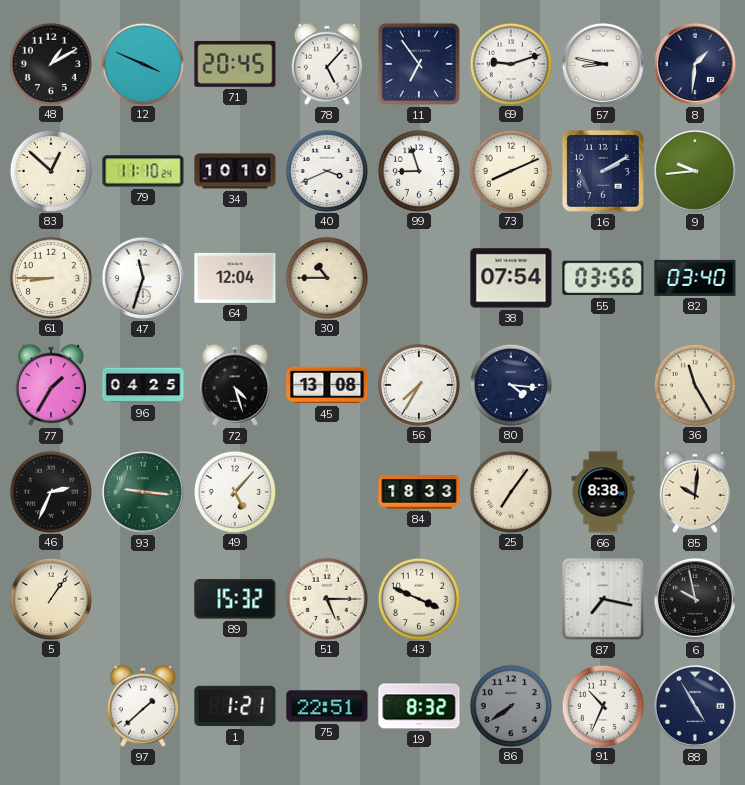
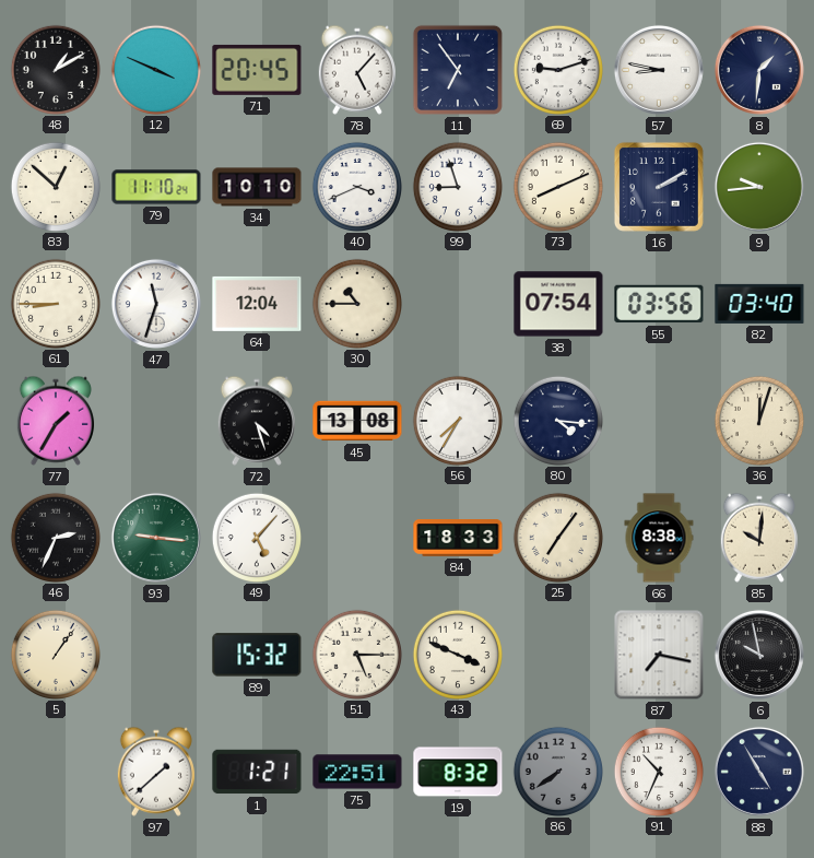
96: 04:25 -> none
36: 11:25 -> 12:03
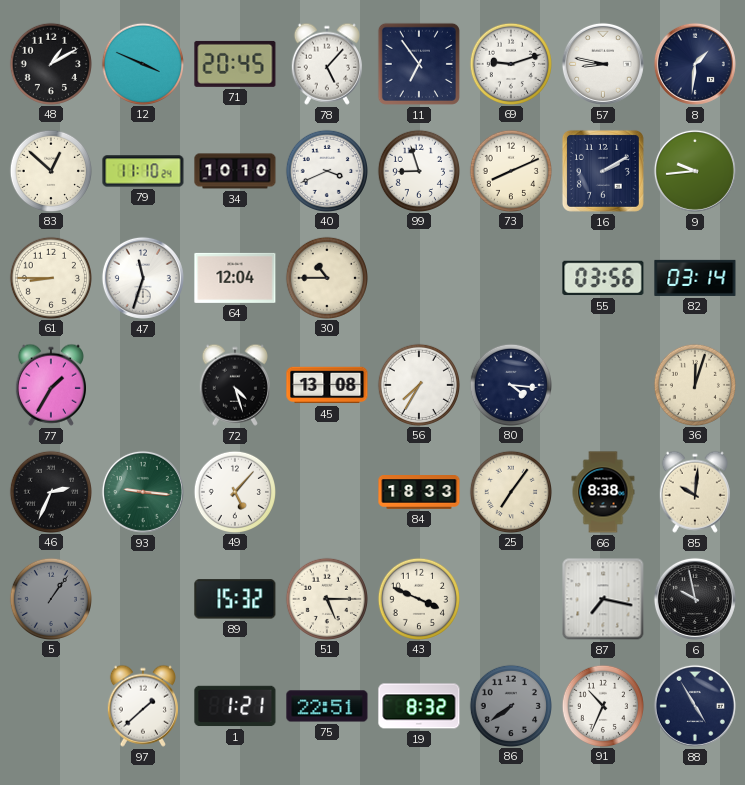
38: 07:54 -> none
82: 03:40 -> 03:14
5 dial: cream -> grey
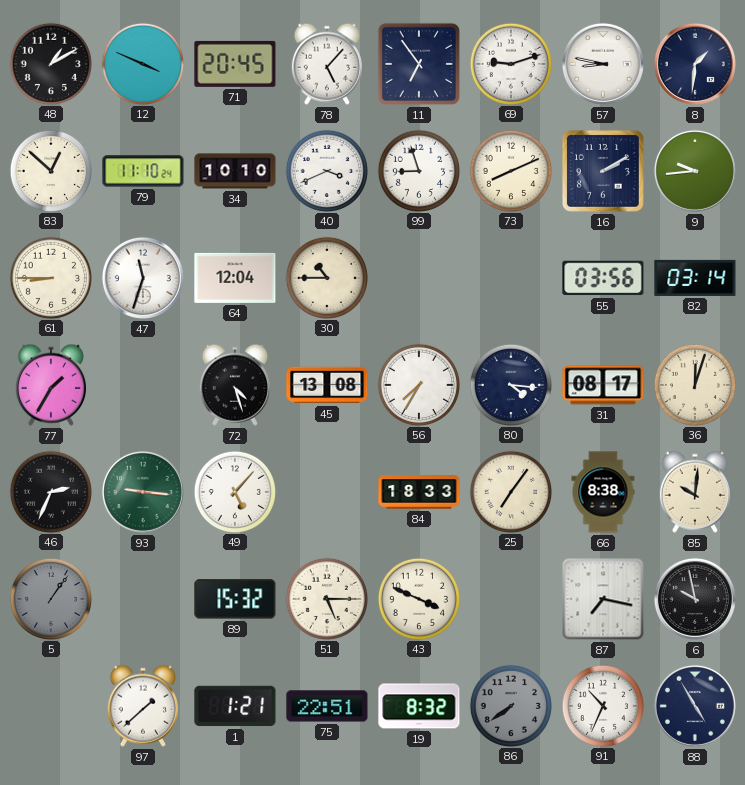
31: none -> 08:17
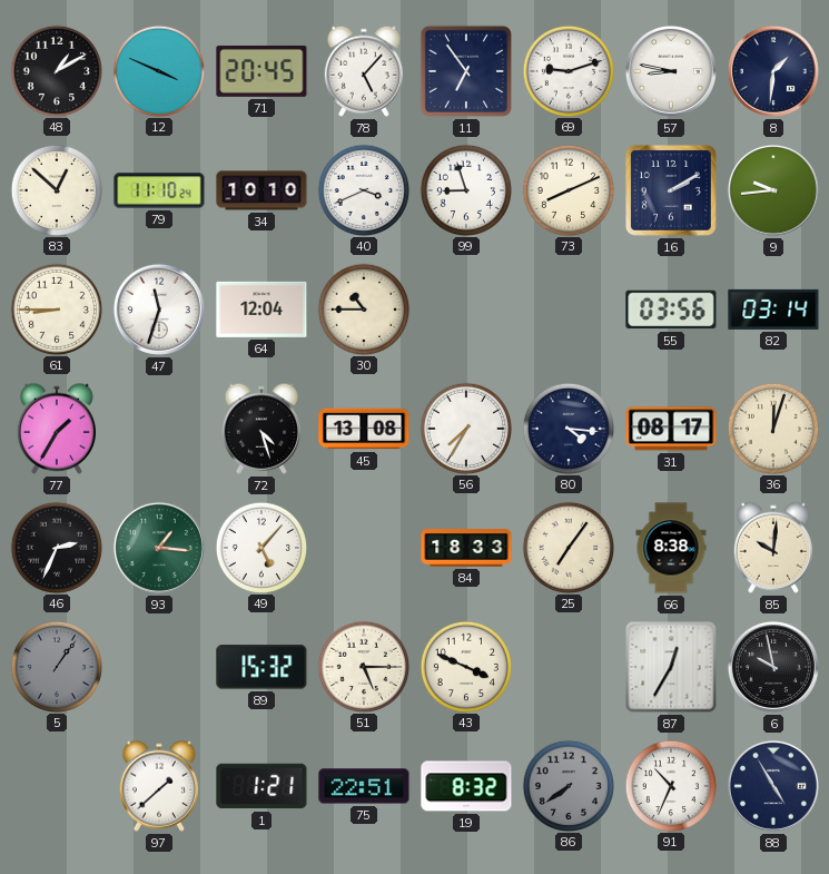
93: 9:16 -> 1:16
87: 7:17 -> 12:35
